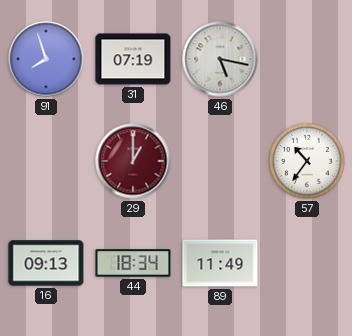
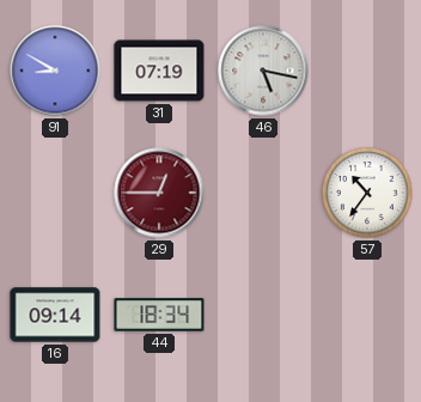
91: 7:57 -> 8:50
29: 1:00 -> 12:45
16: 09:13 -> 09:14
89: 11:49 -> none
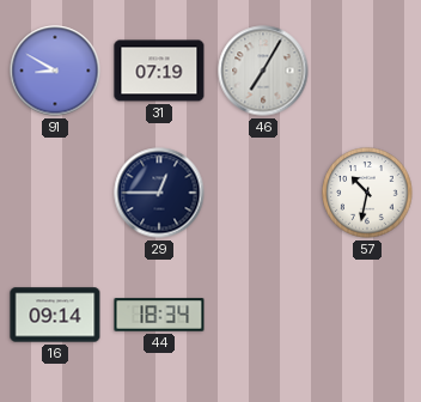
46: 5:17 -> 7:05
29 dial: burgundy -> navy
57: 10:36 -> 10:32
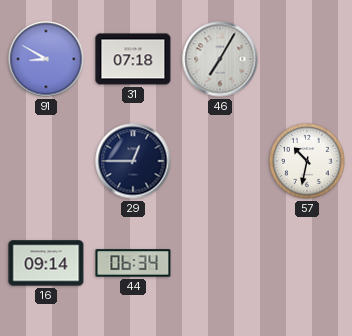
31: 07:19 -> 07:18
44: 18:34 -> 06:34
